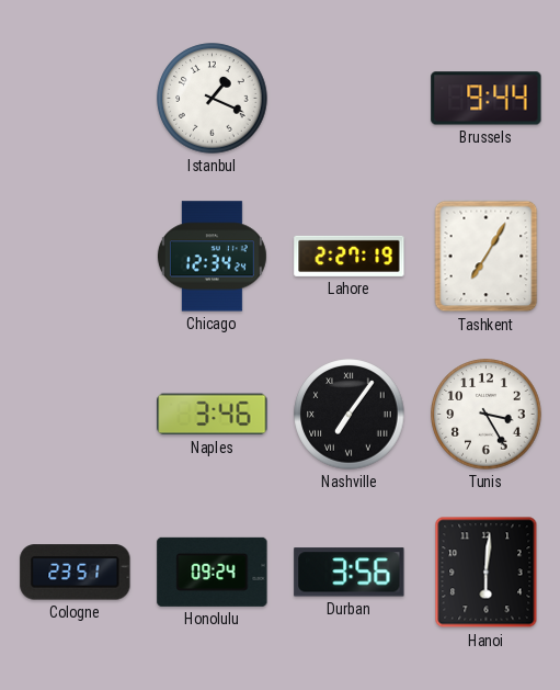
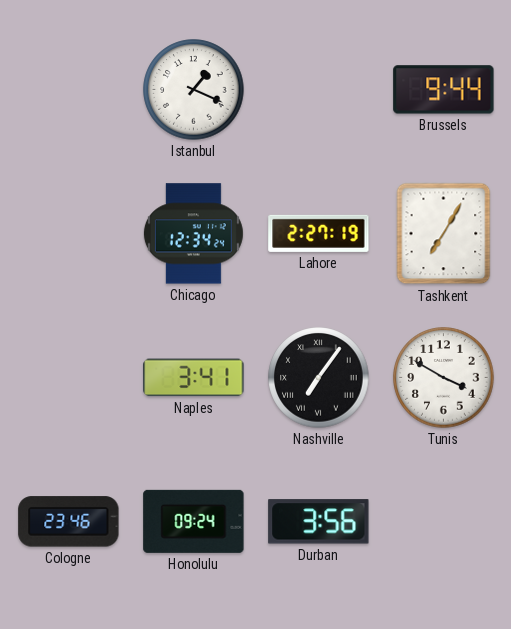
Naples: 3:46 -> 3:41
Tunis: 3:25 -> 3:50
Cologne: 23:51 -> 23:46
Hanoi: 6:01 -> none
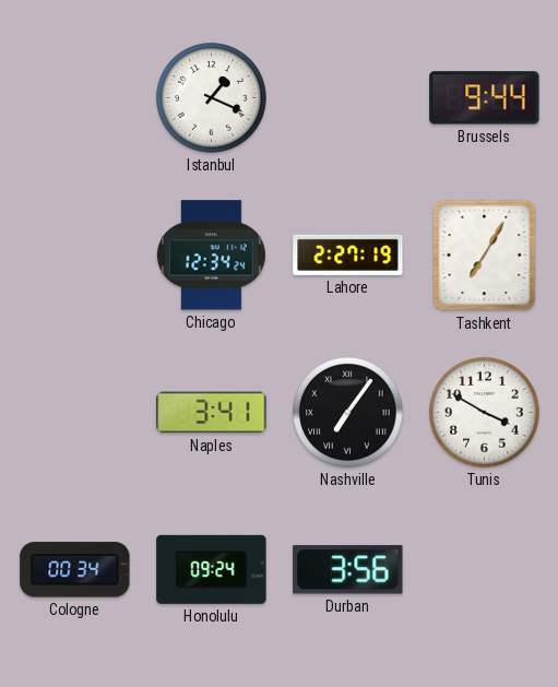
Cologne: 23:46 -> 00:34
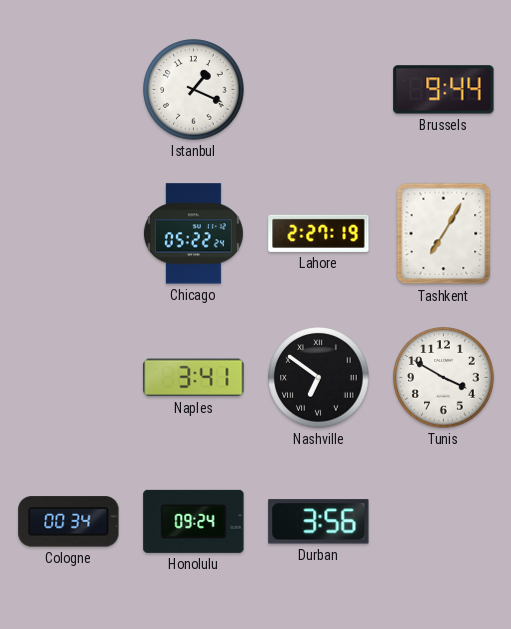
Chicago: 12:34 -> 05:22
Nashville: 7:06 -> 6:51
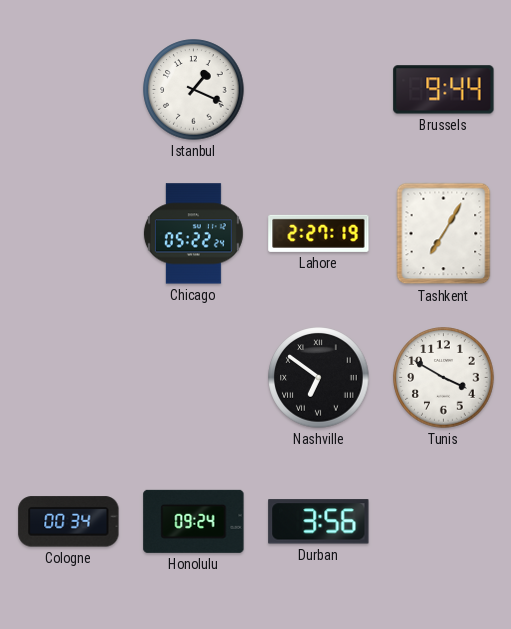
Naples: 3:41 -> none
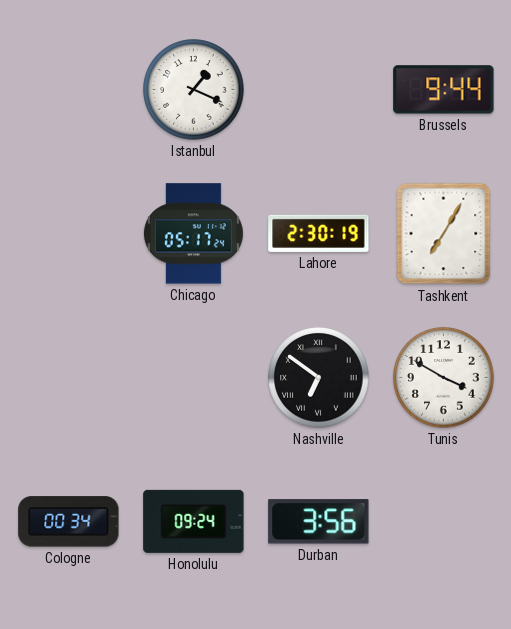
Chicago: 05:22 -> 05:17
Lahore: 2:27 -> 2:30
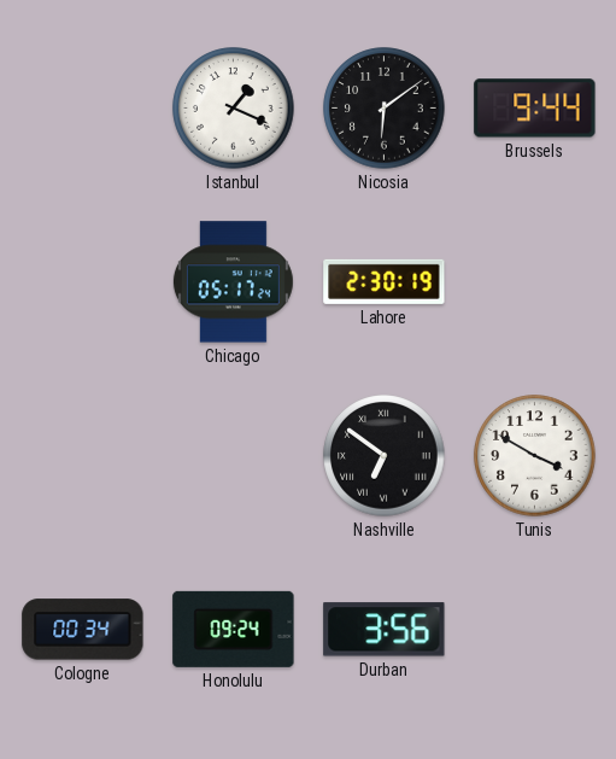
Nicosia: none -> 6:09
Tashkent: 7:05 -> none
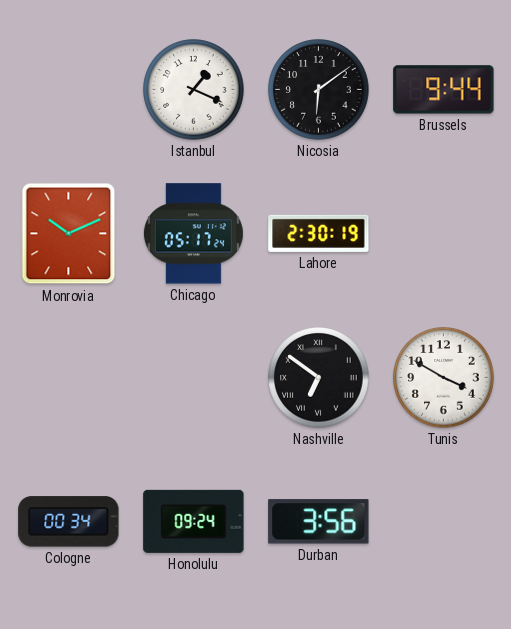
Monrovia: none -> 10:11
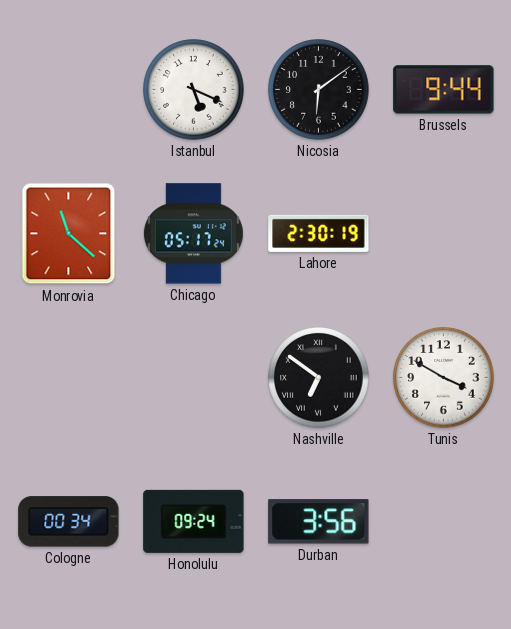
Istanbul: 1:19 -> 5:19
Monrovia: 10:11 -> 11:22
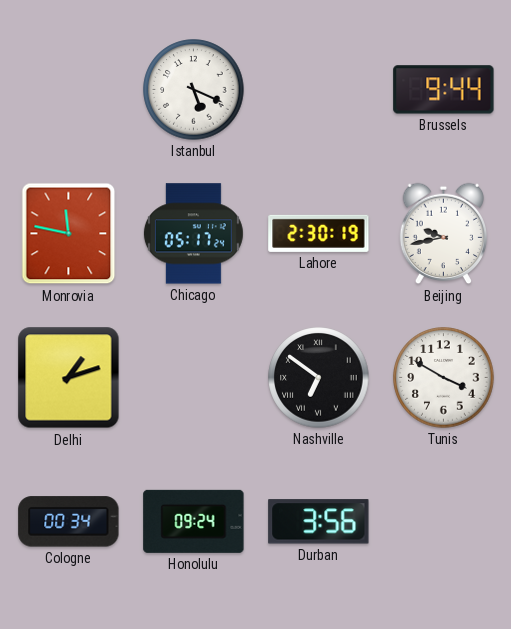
Nicosia: 6:09 -> none
Monrovia: 11:22 -> 11:47
Beijing: none -> 9:43
Delhi: none -> 1:12
